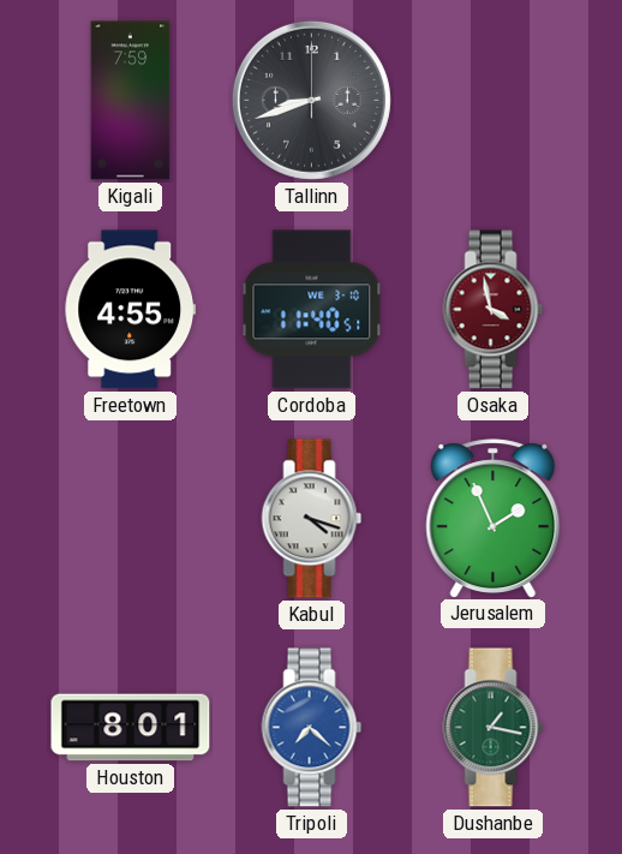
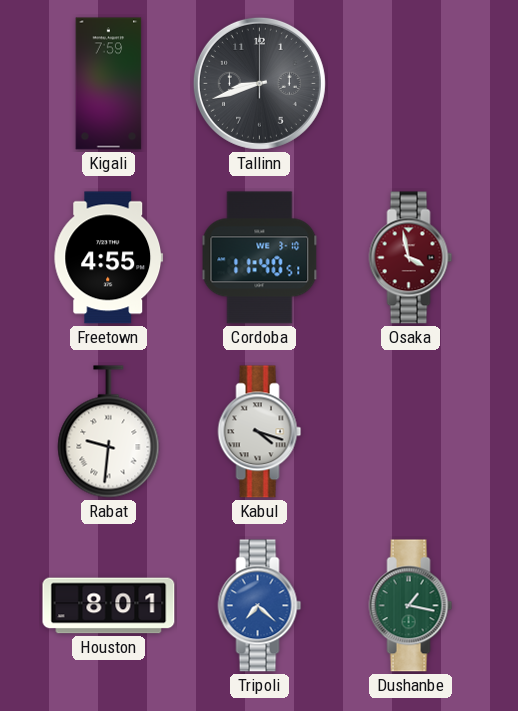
Rabat: none -> 9:31
Jerusalem: 1:56 -> none
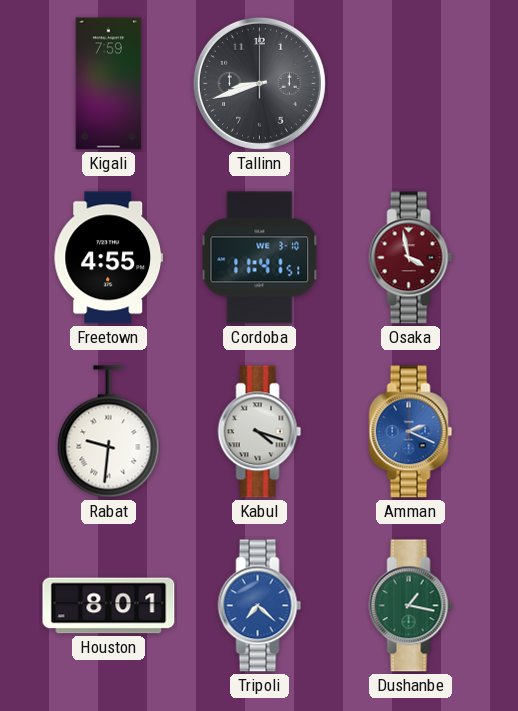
Cordoba: 11:40 -> 11:41
Amman: none -> 2:19
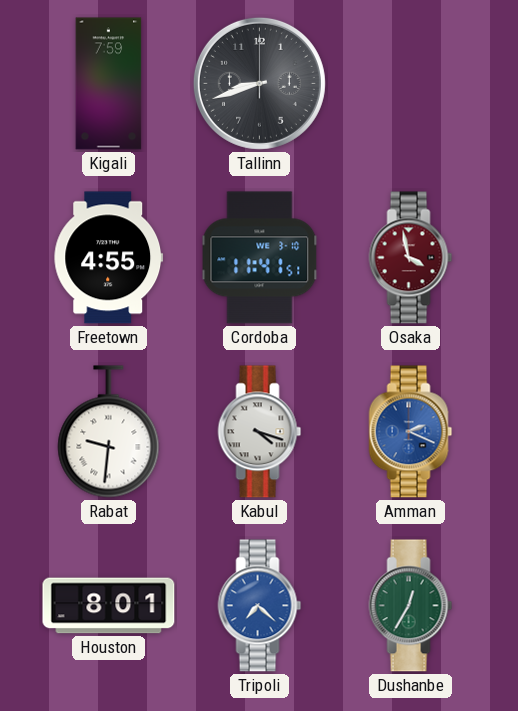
Dushanbe: 1:17 -> 12:35
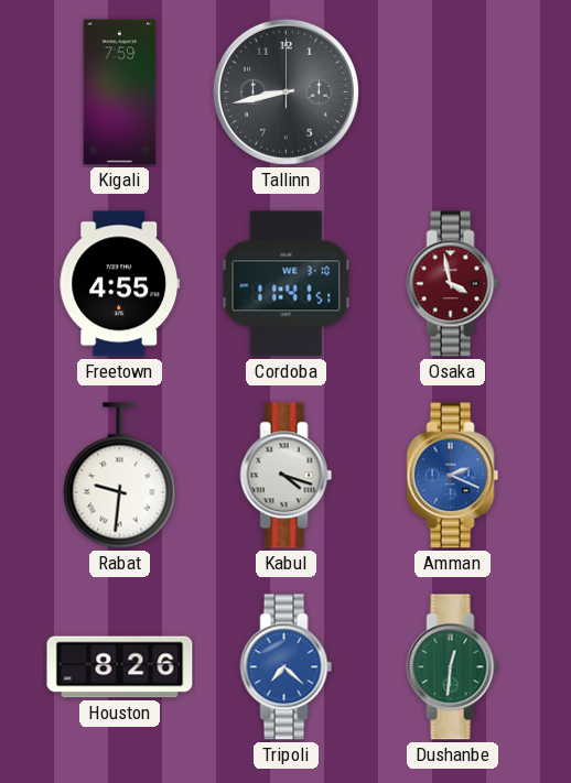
Tallinn: 8:42 -> 8:43
Houston: 8:01 -> 8:26
Dushanbe: 12:35 -> 12:31
